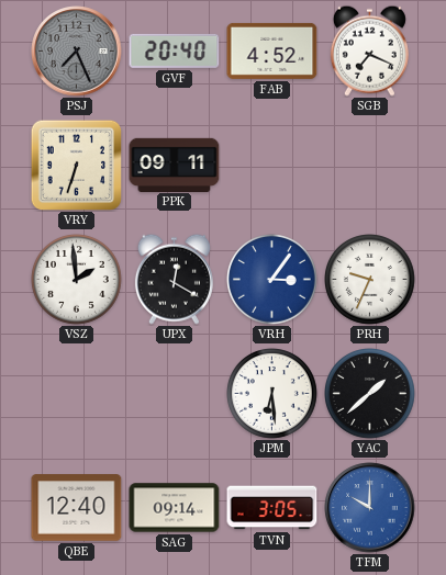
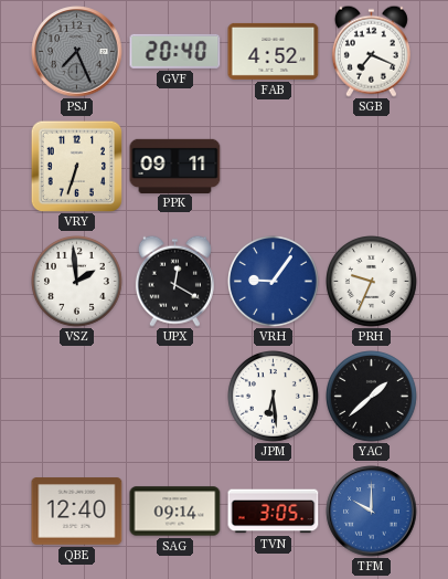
VRH: 3:06 -> 9:06
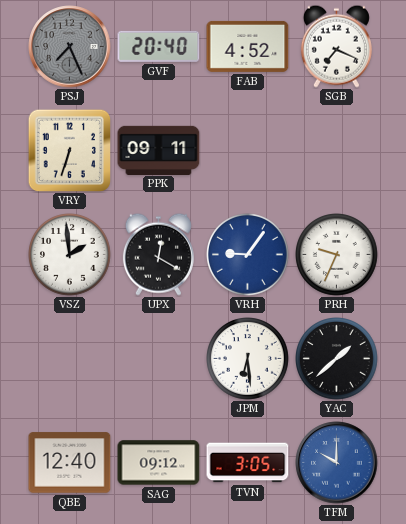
SAG: 09:14 -> 09:12
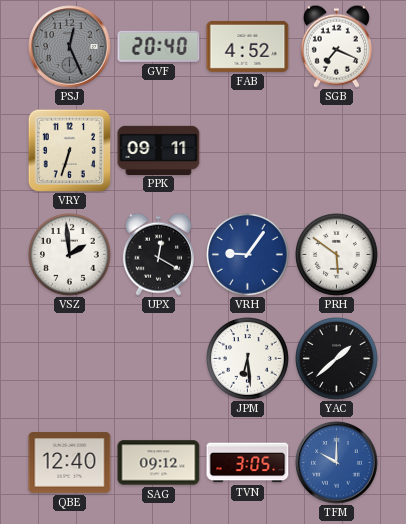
PSJ: 7:26 -> 12:26
PRH: 9:34 -> 5:51
